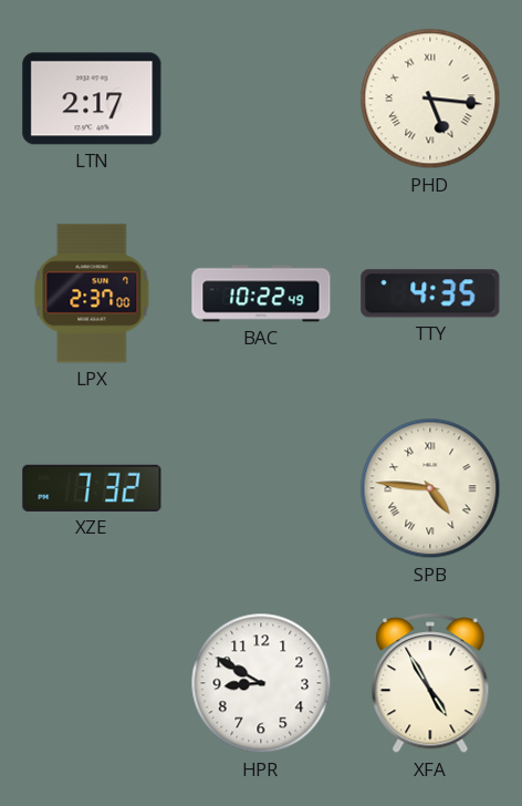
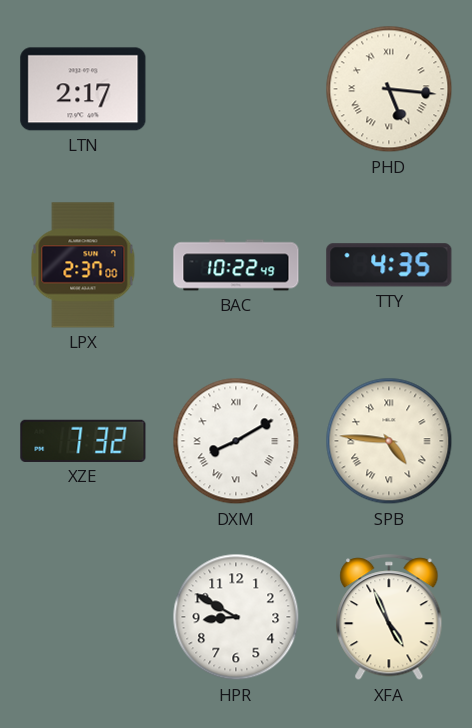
DXM: none -> 8:10
XFA: 4:55 -> 4:56
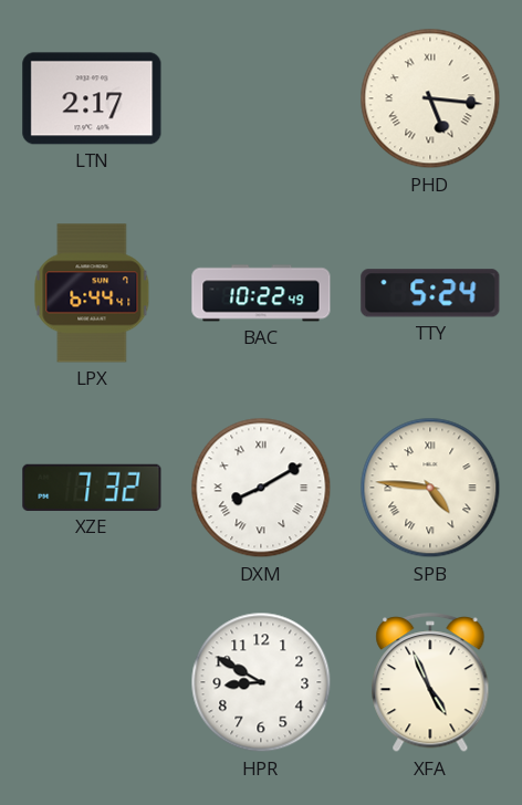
LPX: 2:37 -> 6:44
TTY: 4:35 -> 5:24
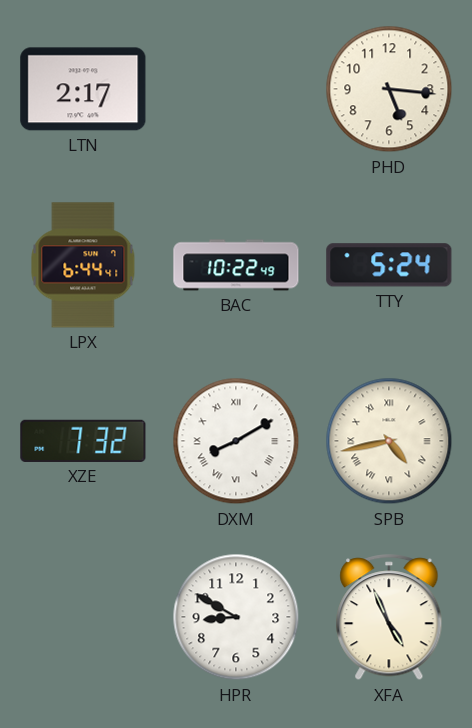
PHD numerals: Roman -> Arabic
SPB: 4:46 -> 4:43
